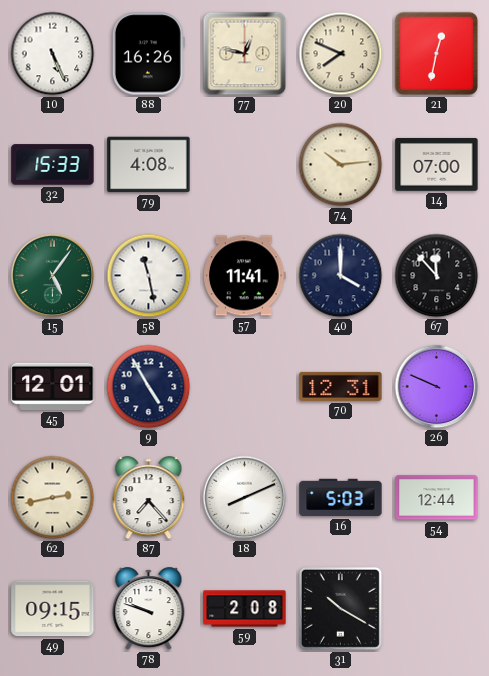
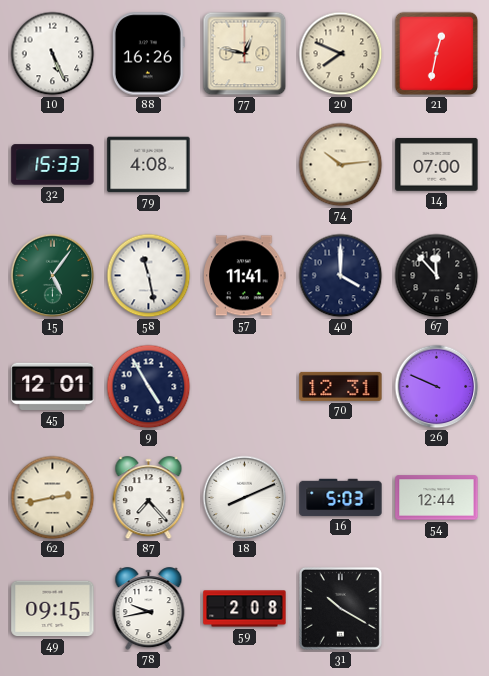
78: 9:48 -> 9:43
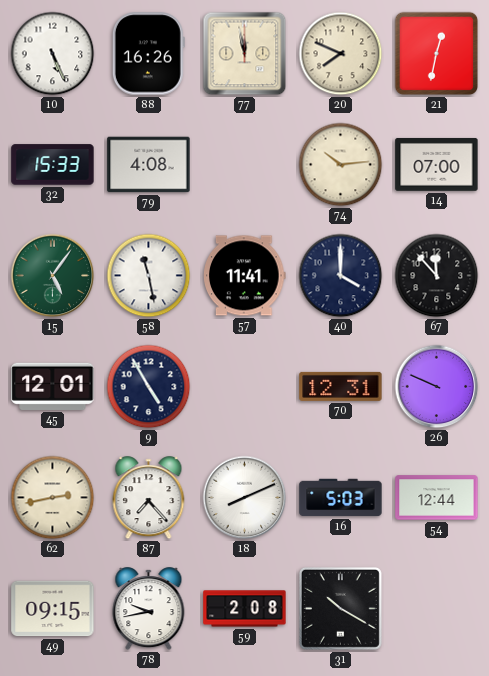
77: 12:47 -> 11:58
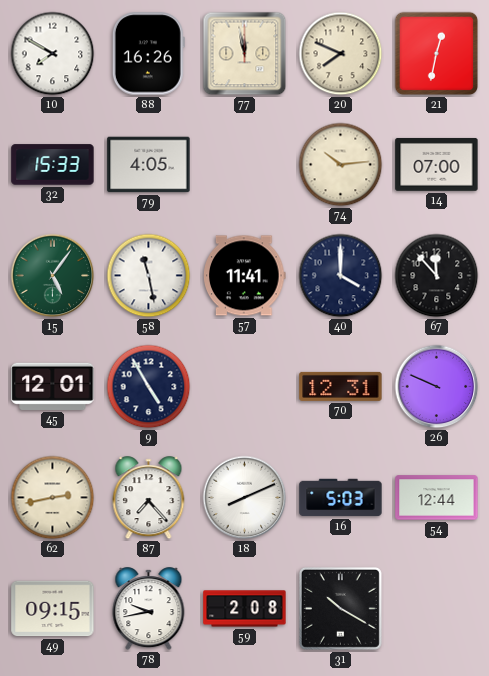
10: 5:26 -> 7:50
79: 4:08 -> 4:05
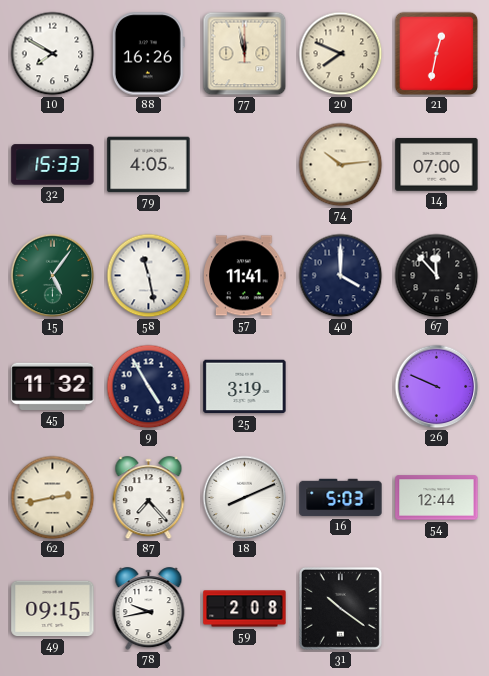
45: 12:01 -> 11:32
25: none -> 3:19
70: 12:31 -> none
31: 10:20 -> 10:21
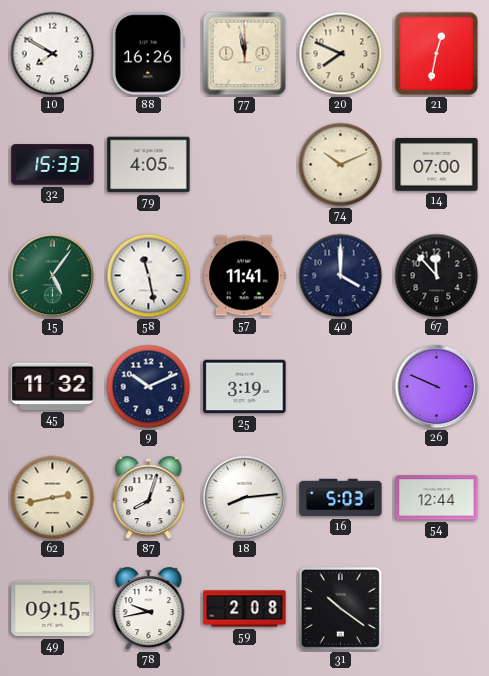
74: 10:14 -> 10:11
9: 4:55 -> 10:11
87: 7:23 -> 8:03
18: 8:11 -> 8:14
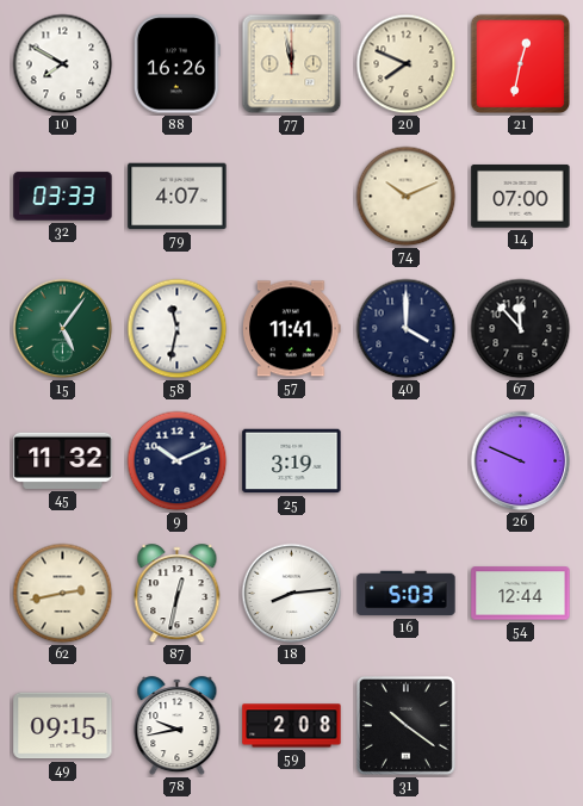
32: 15:33 -> 03:33
79: 4:05 -> 4:07
58: 11:28 -> 11:32
87: 8:03 -> 12:32
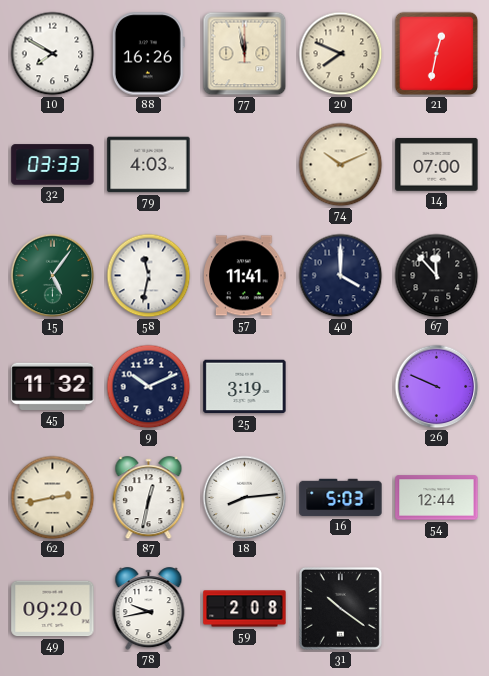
79: 4:07 -> 4:03
49: 09:15 -> 09:20
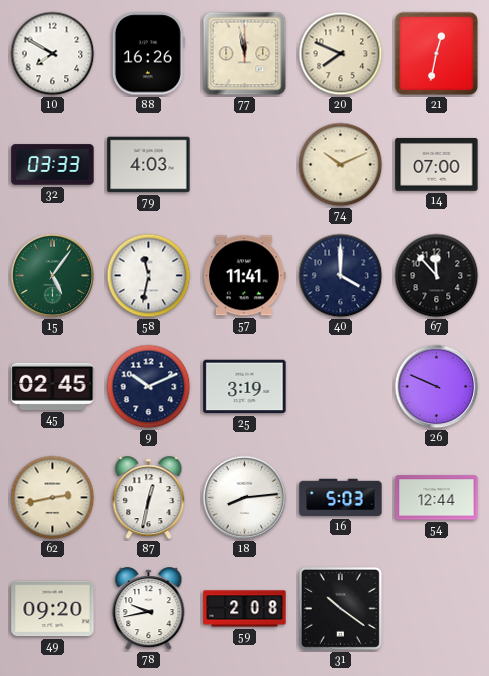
45: 11:32 -> 02:45
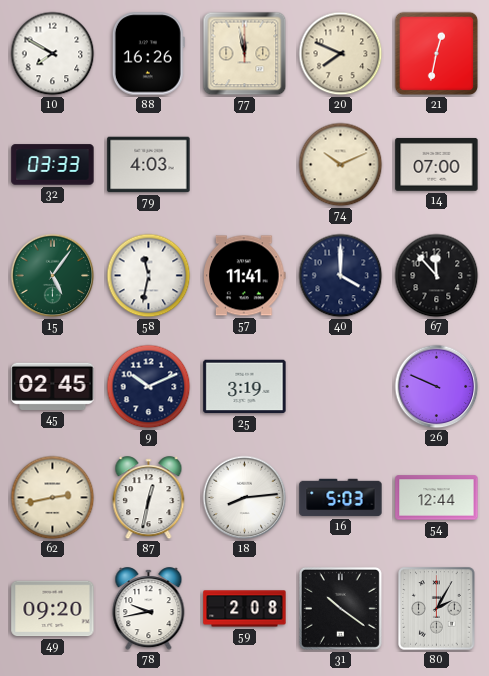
80: none -> 2:05
